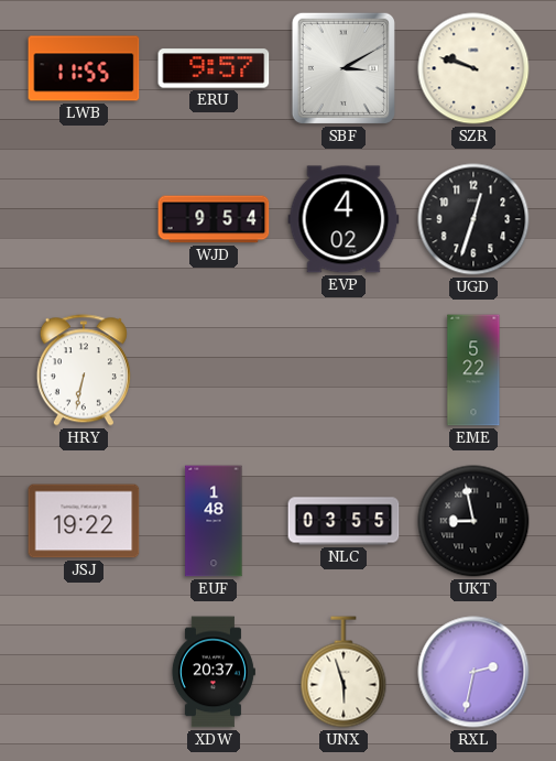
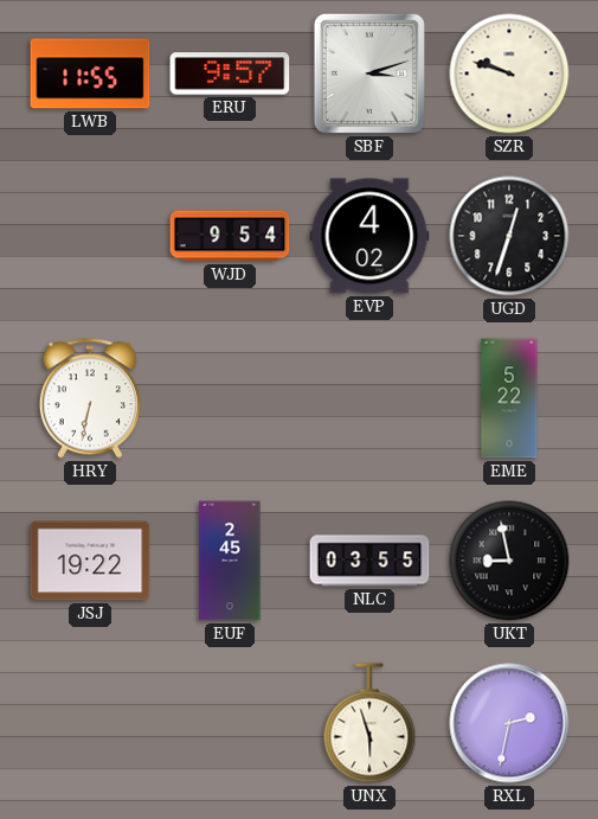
SBF: 3:10 -> 3:12
EUF: 1:48 -> 2:45
XDW: 20:37 -> none
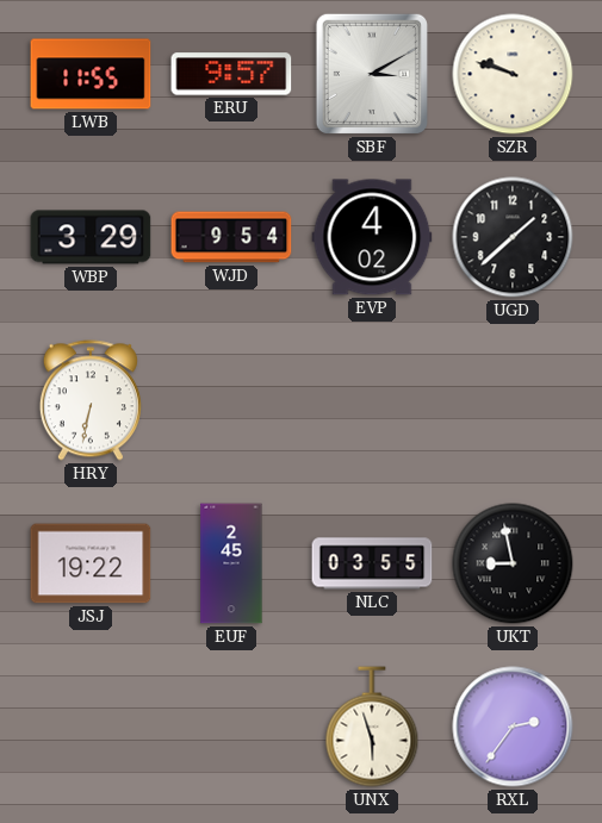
SBF: 3:12 -> 3:10
WBP: none -> 3:29
UGD: 12:33 -> 1:38
EME: 5:22 -> none
RXL: 2:32 -> 2:36
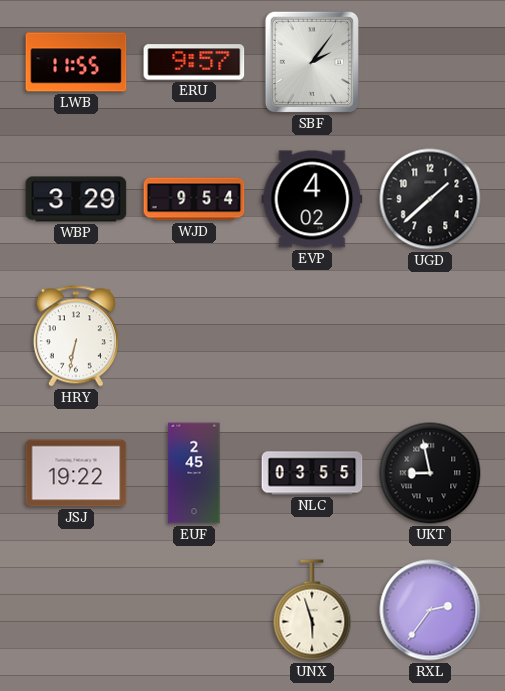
SBF: 3:10 -> 2:06
SZR: 9:48 -> none
